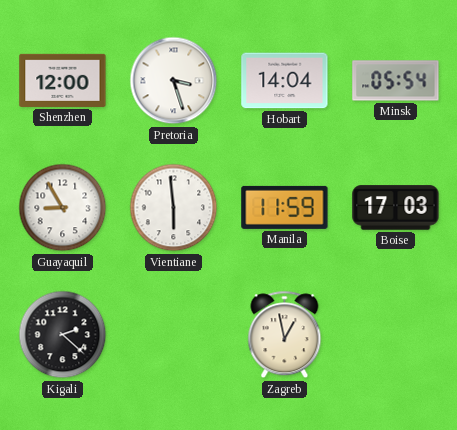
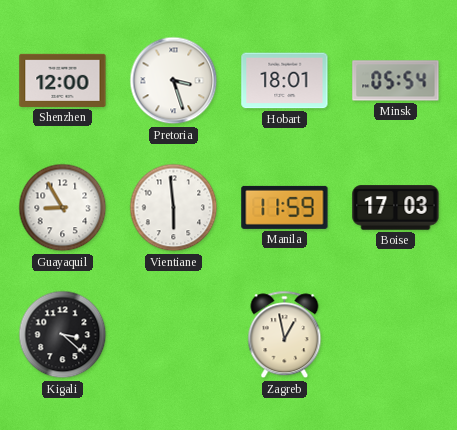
Hobart: 14:04 -> 18:01
Kigali: 2:22 -> 3:22
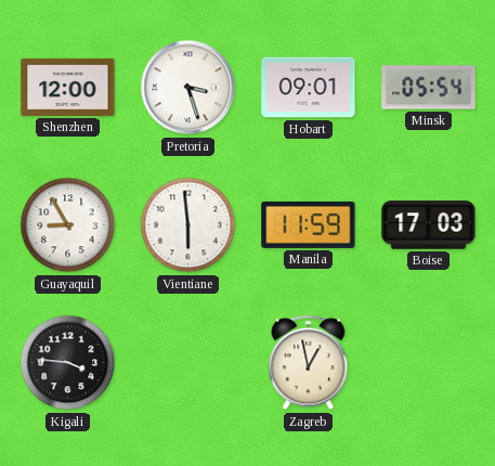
Hobart: 18:01 -> 09:01
Kigali: 3:22 -> 3:46
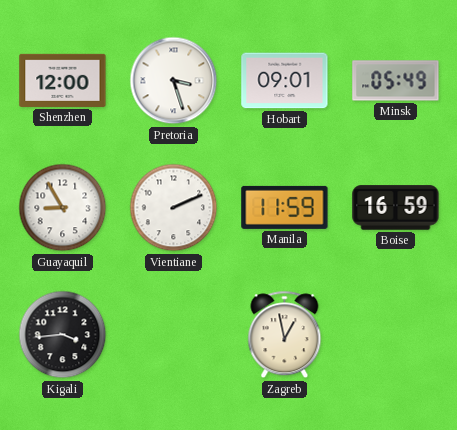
Minsk: 05:54 -> 05:49
Vientiane: 5:59 -> 2:11
Boise: 17:03 -> 16:59
Kigali: 3:46 -> 3:44
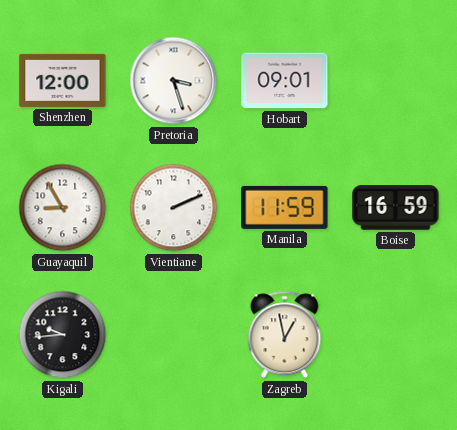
Minsk: 05:49 -> none
Kigali: 3:44 -> 9:44
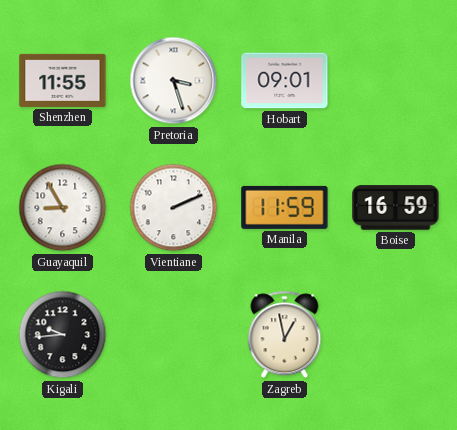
Shenzhen: 12:00 -> 11:55
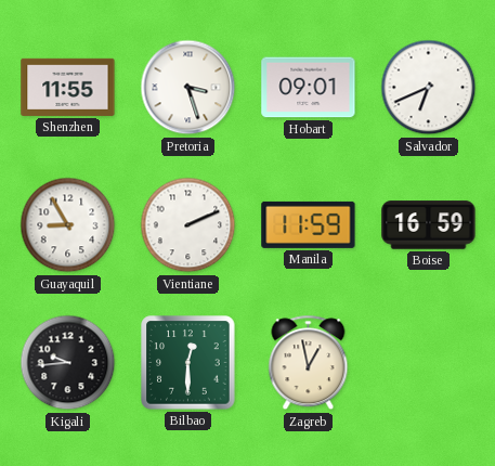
Salvador: none -> 6:41
Bilbao: none -> 12:30
